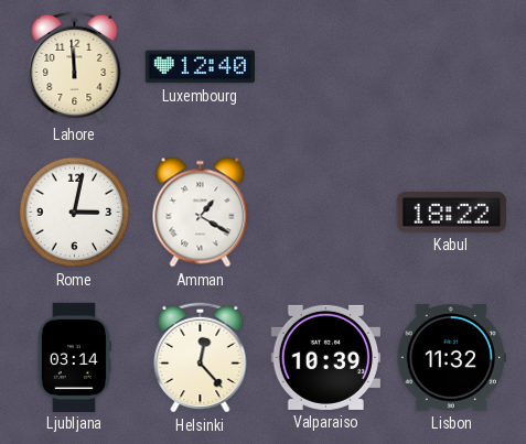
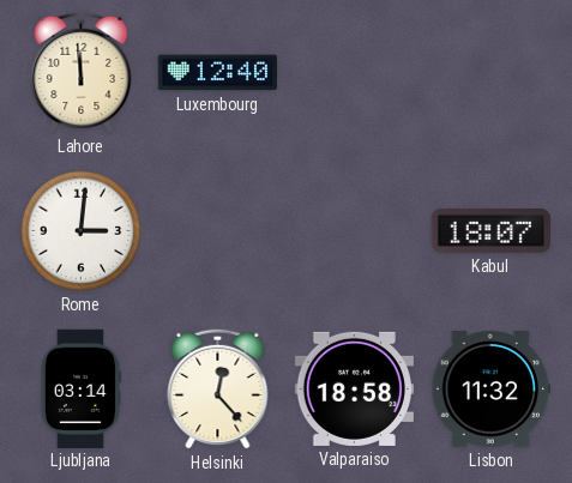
Rome: 3:02 -> 3:01
Amman: 1:20 -> none
Kabul: 18:22 -> 18:07
Valparaiso: 10:39 -> 18:58
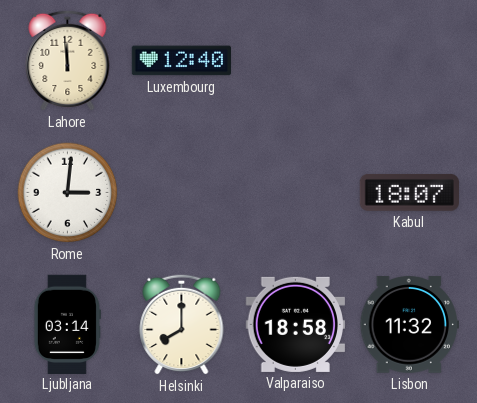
Helsinki: 12:23 -> 8:00
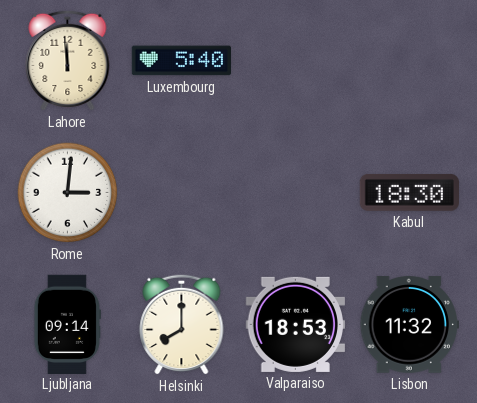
Luxembourg: 12:40 -> 5:40
Kabul: 18:07 -> 18:30
Ljubljana: 03:14 -> 09:14
Valparaiso: 18:58 -> 18:53
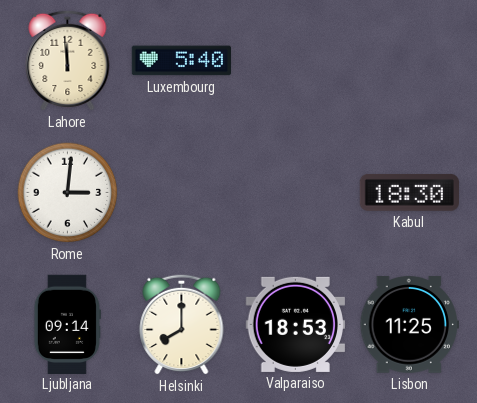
Lisbon: 11:32 -> 11:25
